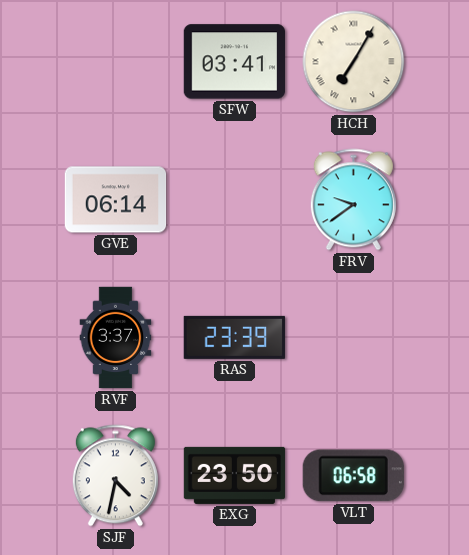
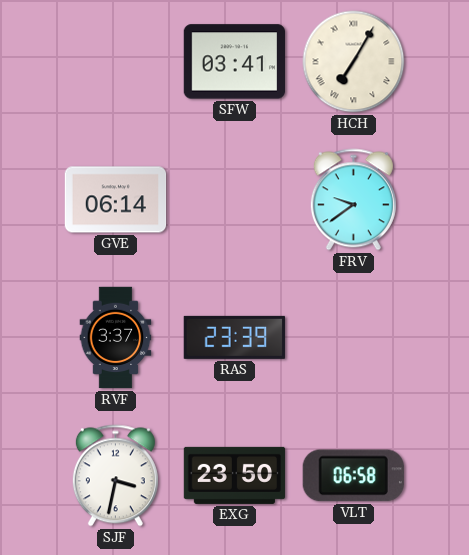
SJF: 4:32 -> 3:32
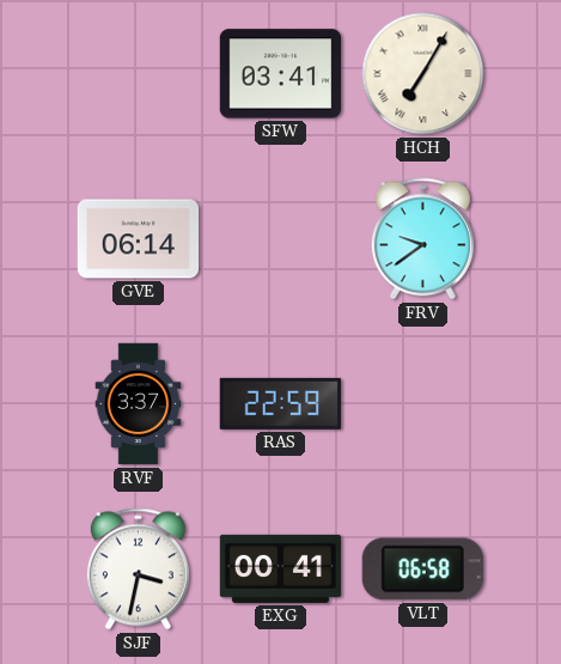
RAS: 23:39 -> 22:59
EXG: 23:50 -> 00:41
